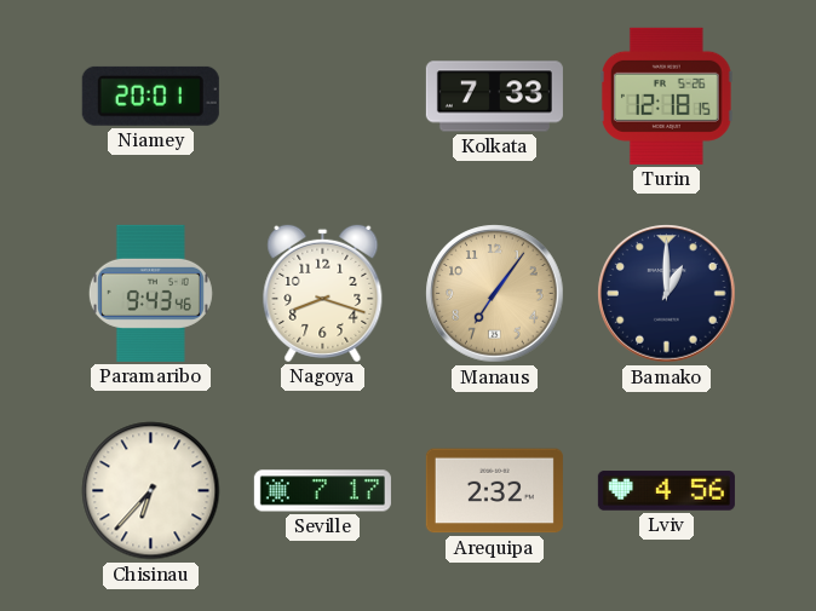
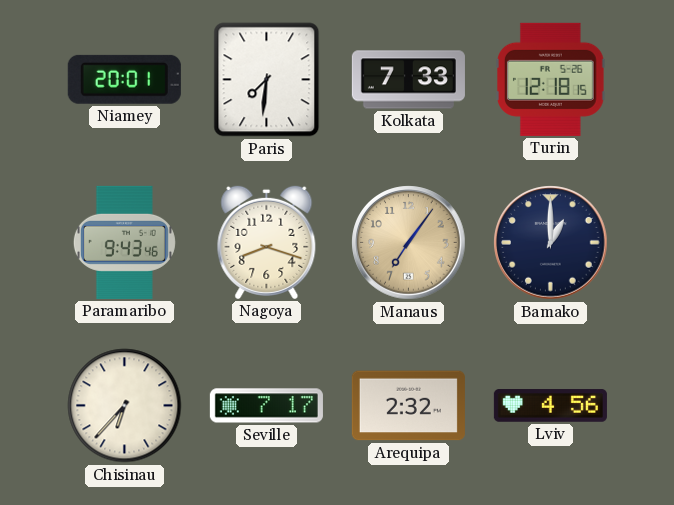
Paris: none -> 7:31
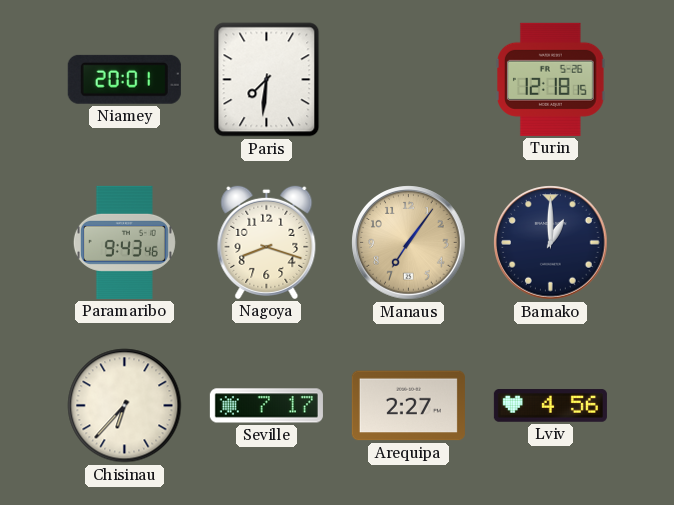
Kolkata: 7:33 -> none
Arequipa: 2:32 -> 2:27
